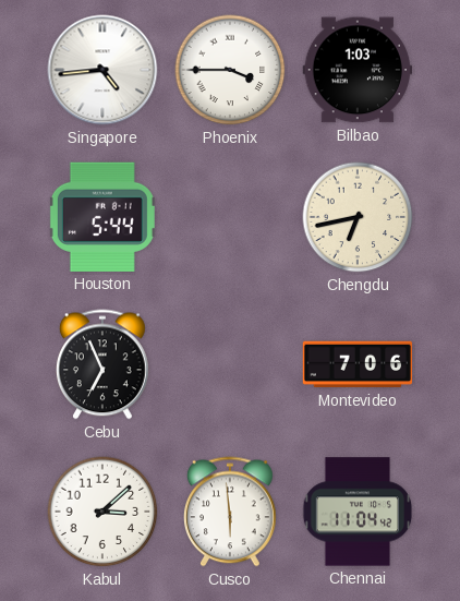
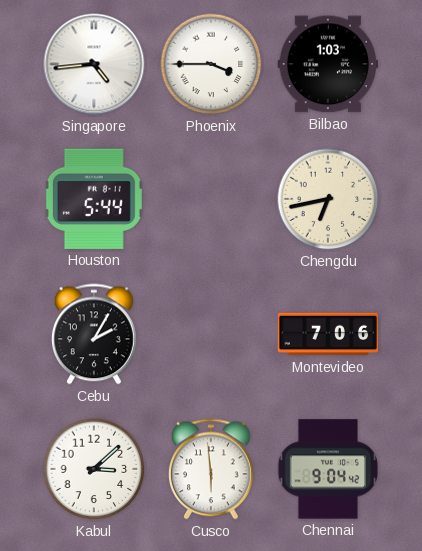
Cebu: 6:56 -> 2:05
Chennai: 11:04 -> 9:04
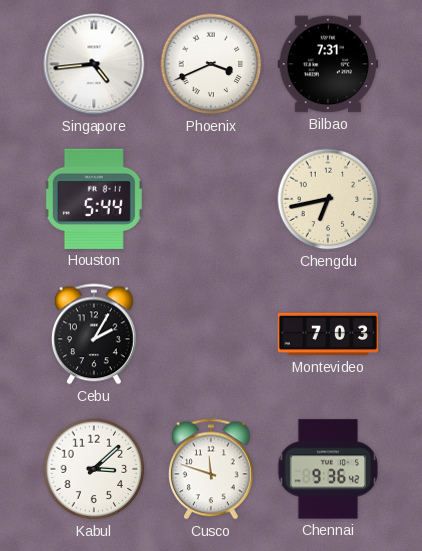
Phoenix: 3:45 -> 3:41
Bilbao: 1:03 -> 7:31
Montevideo: 7:06 -> 7:03
Cusco: 5:59 -> 11:48
Chennai: 9:04 -> 9:36
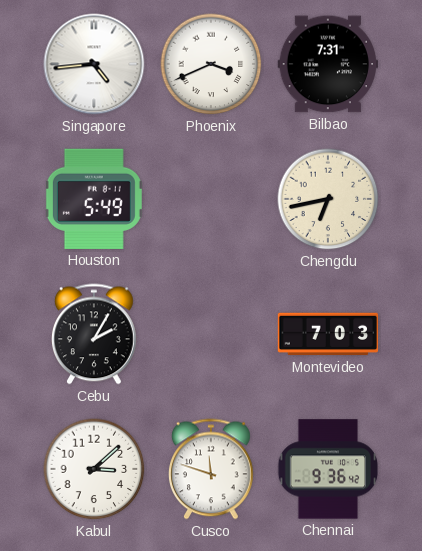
Houston: 5:44 -> 5:49
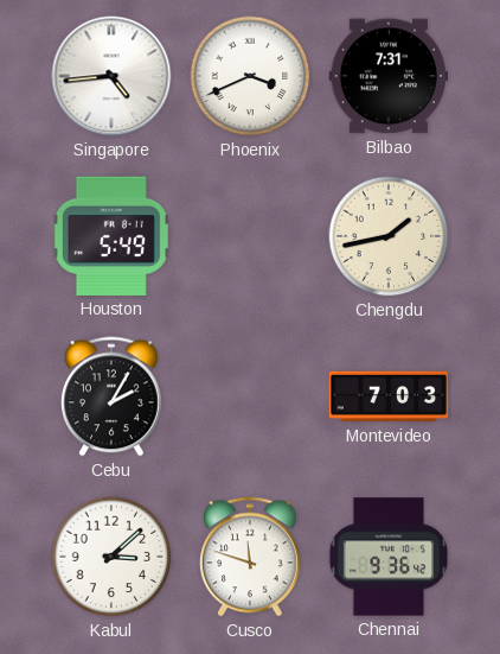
Chengdu: 6:43 -> 1:43
